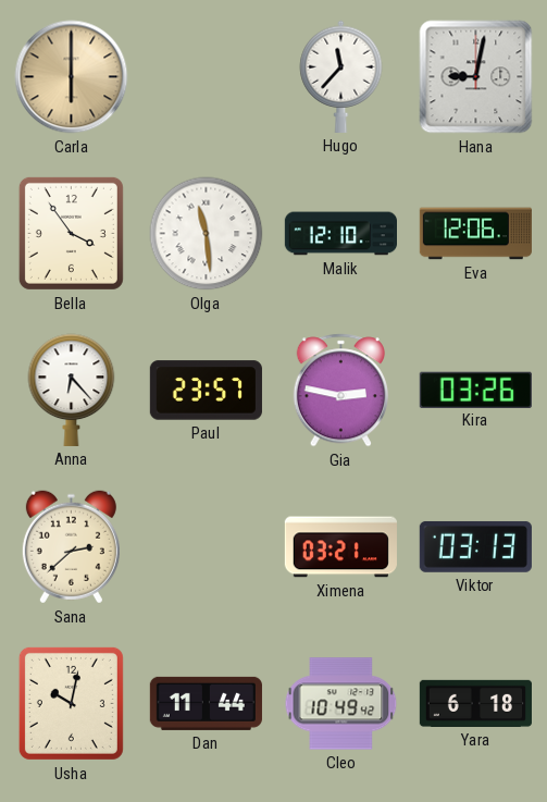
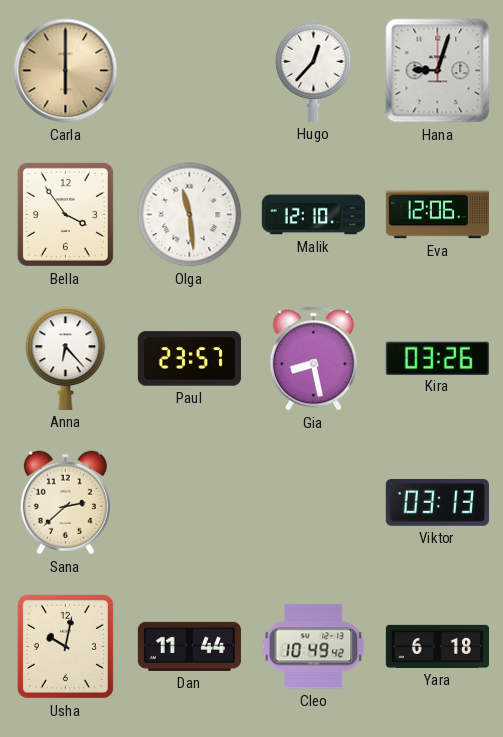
Hugo: 11:37 -> 12:37
Hana: 9:02 -> 9:03
Gia: 2:47 -> 8:28
Ximena: 03:21 -> none
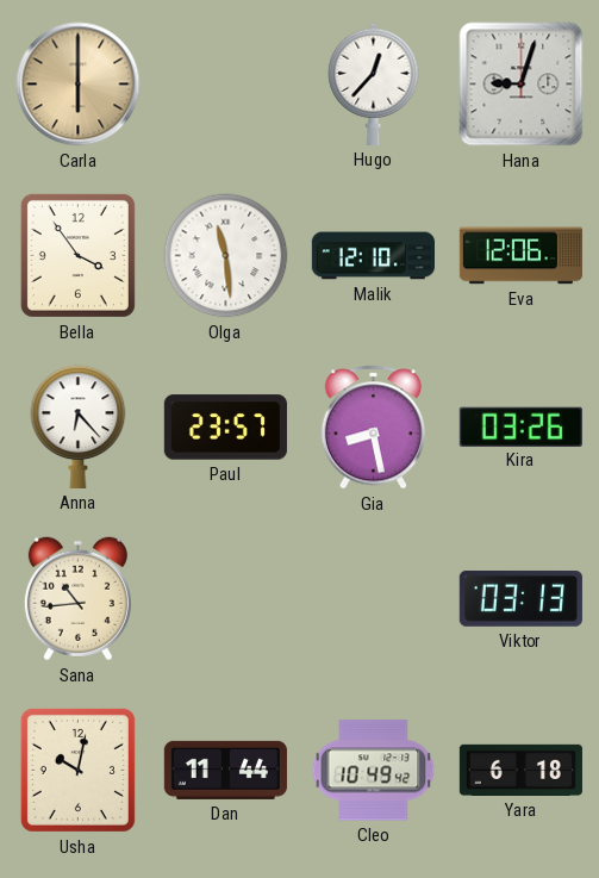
Sana: 2:38 -> 10:44
